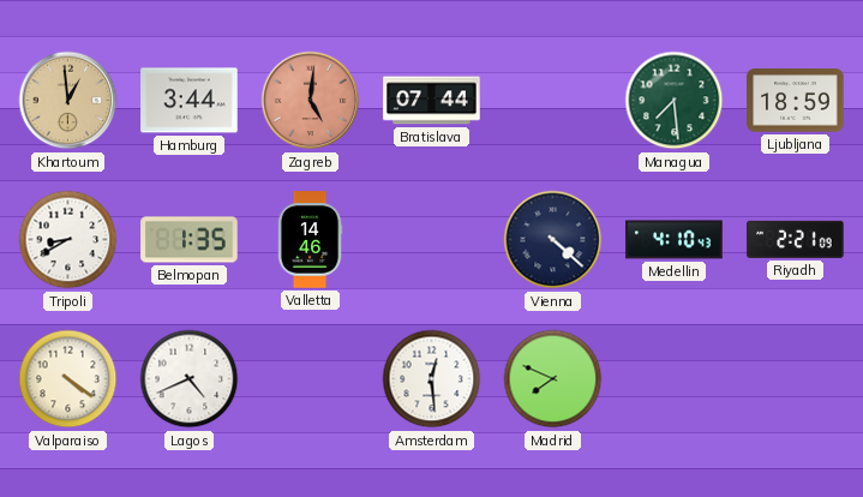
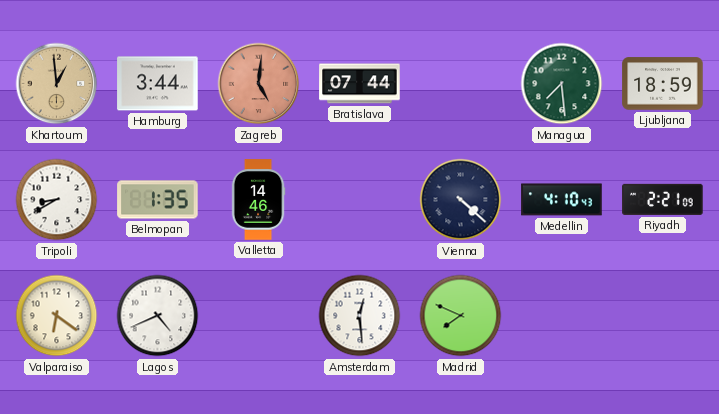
Valparaiso: 4:21 -> 6:21
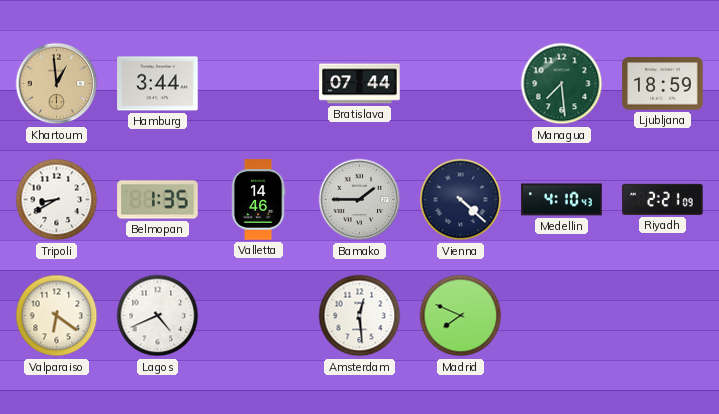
Zagreb: 5:01 -> none
Bamako: none -> 1:45
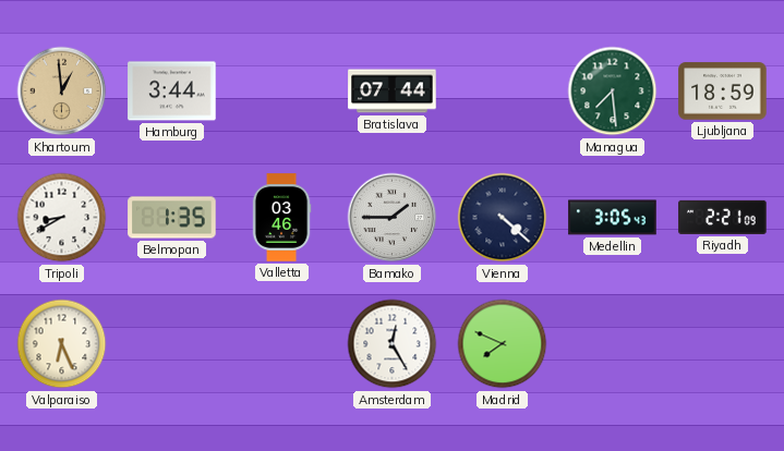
Valletta: 14:46 -> 03:46
Medellin: 4:10 -> 3:05
Valparaiso: 6:21 -> 6:26
Lagos: 4:41 -> none
Amsterdam: 12:29 -> 12:25
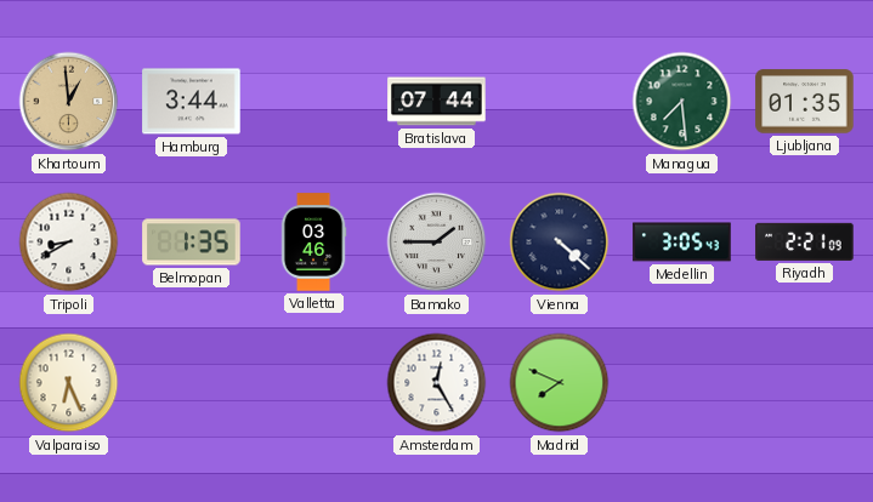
Ljubljana: 18:59 -> 01:35
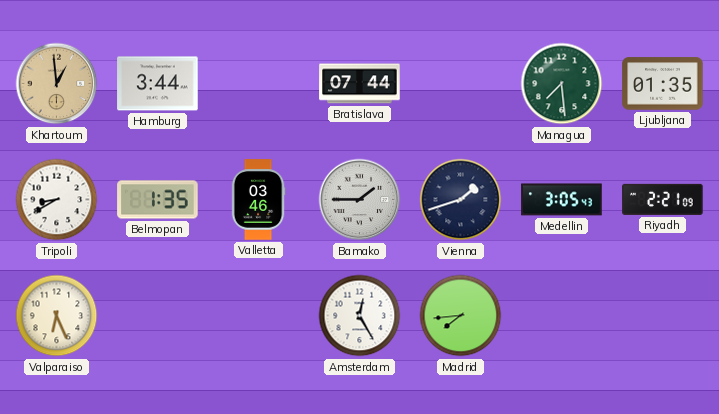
Vienna: 4:22 -> 1:42
Madrid: 7:49 -> 7:44
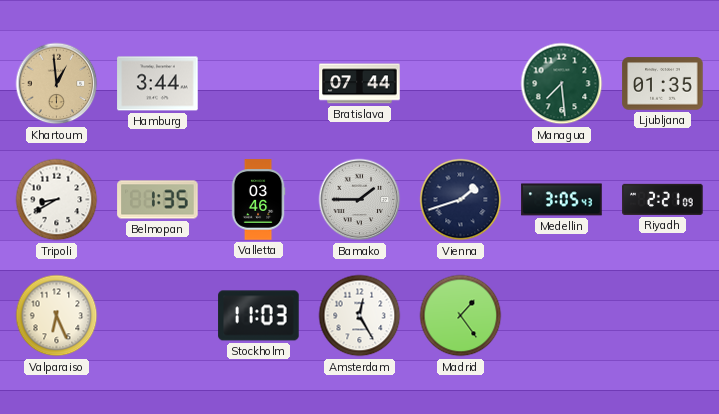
Stockholm: none -> 11:03
Madrid: 7:44 -> 1:24
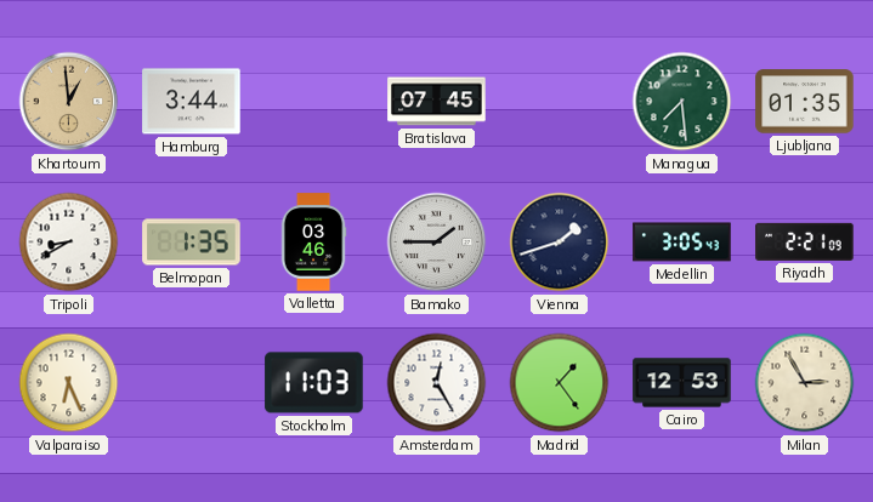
Bratislava: 07:44 -> 07:45
Cairo: none -> 12:53
Milan: none -> 2:55
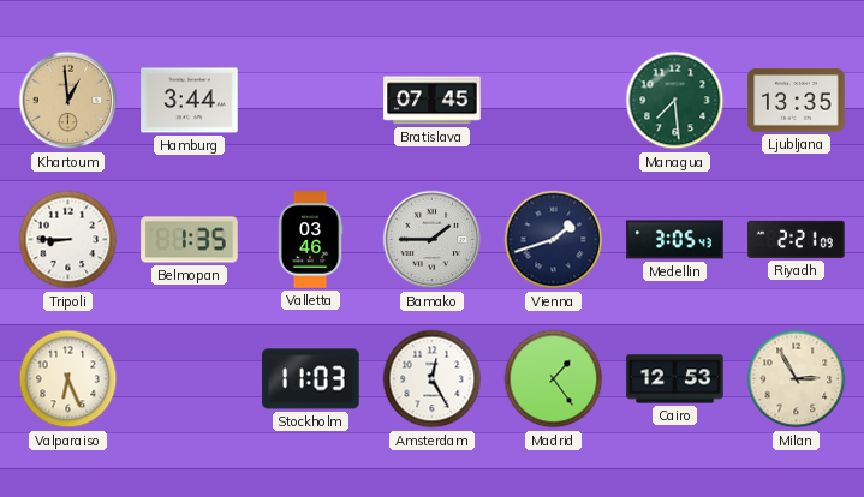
Ljubljana: 01:35 -> 13:35
Tripoli: 8:40 -> 8:45
